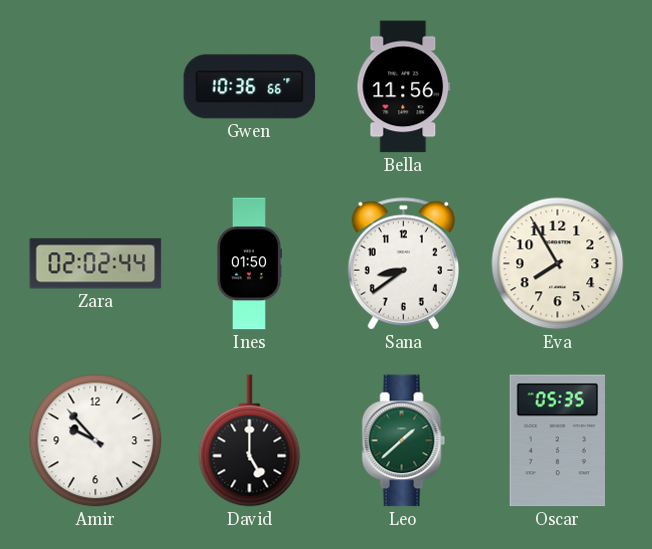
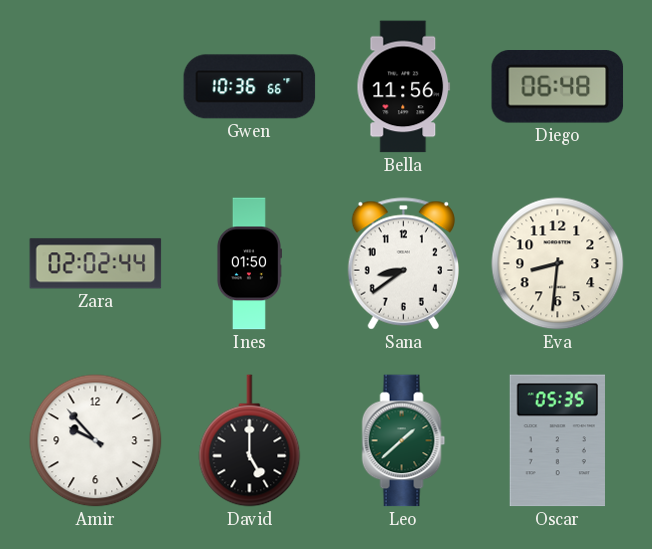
Diego: none -> 06:48
Eva: 7:55 -> 8:31
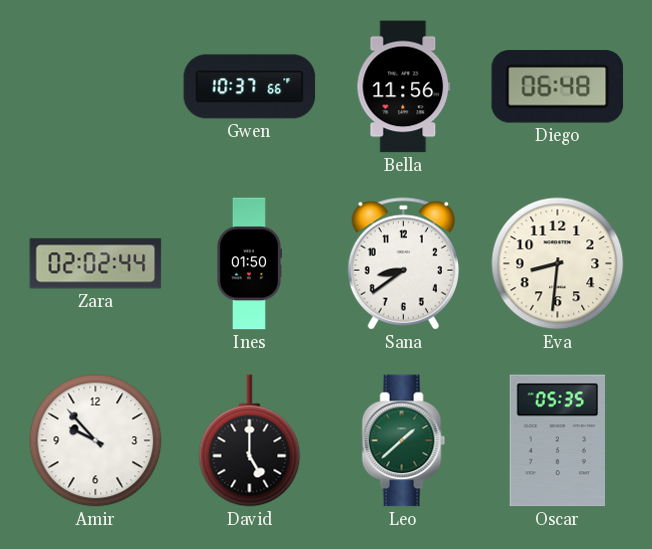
Gwen: 10:36 -> 10:37
